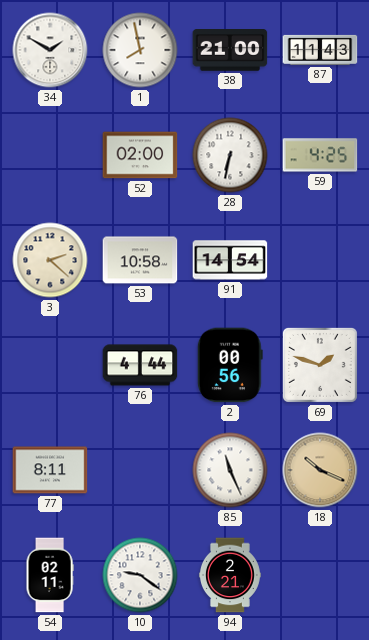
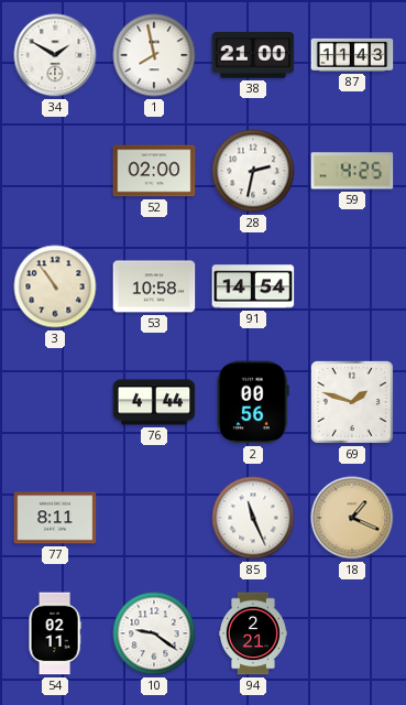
28: 6:32 -> 2:32
3: 2:22 -> 10:54
18: 10:19 -> 1:19
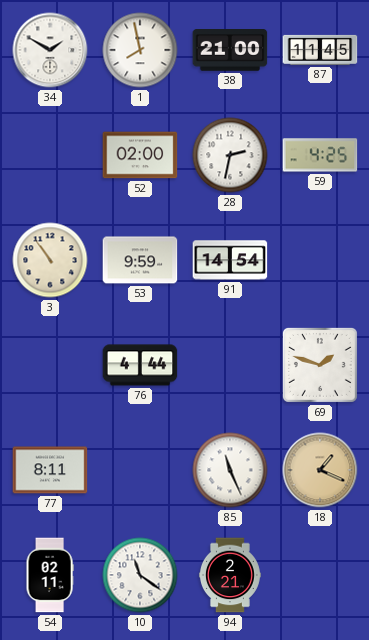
87: 11:43 -> 11:45
53: 10:58 -> 9:59
2: 00:56 -> none
10: 9:21 -> 11:21
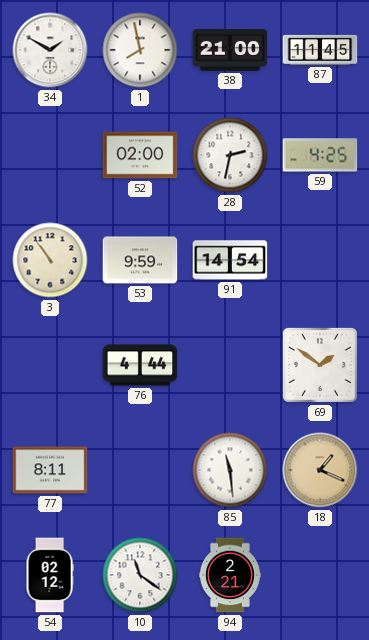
69: 1:48 -> 1:51
85: 11:26 -> 11:29
54: 02:11 -> 02:12
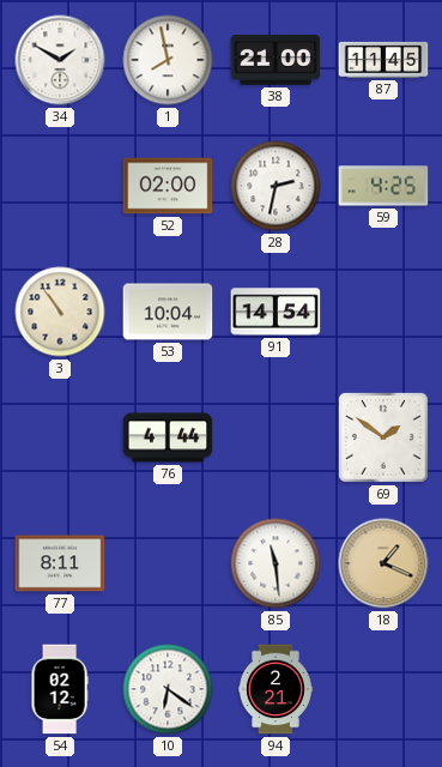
53: 9:59 -> 10:04
10: 11:21 -> 6:21
